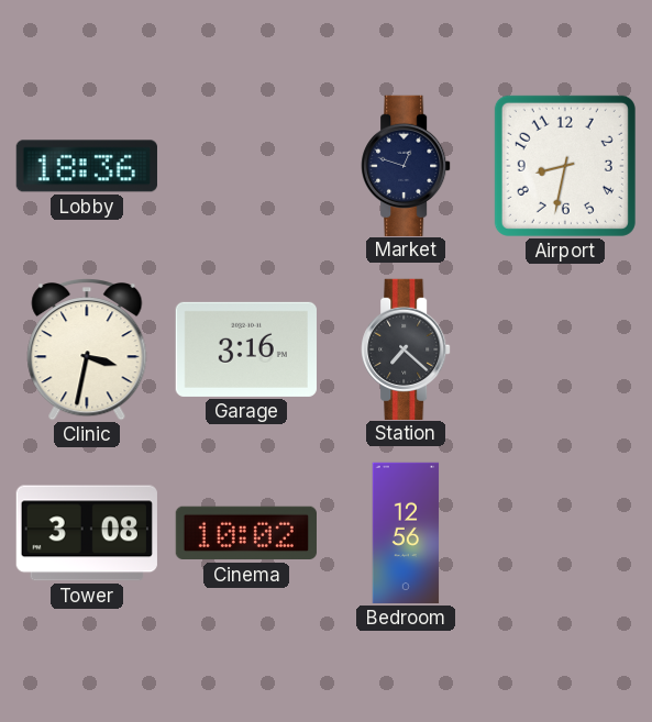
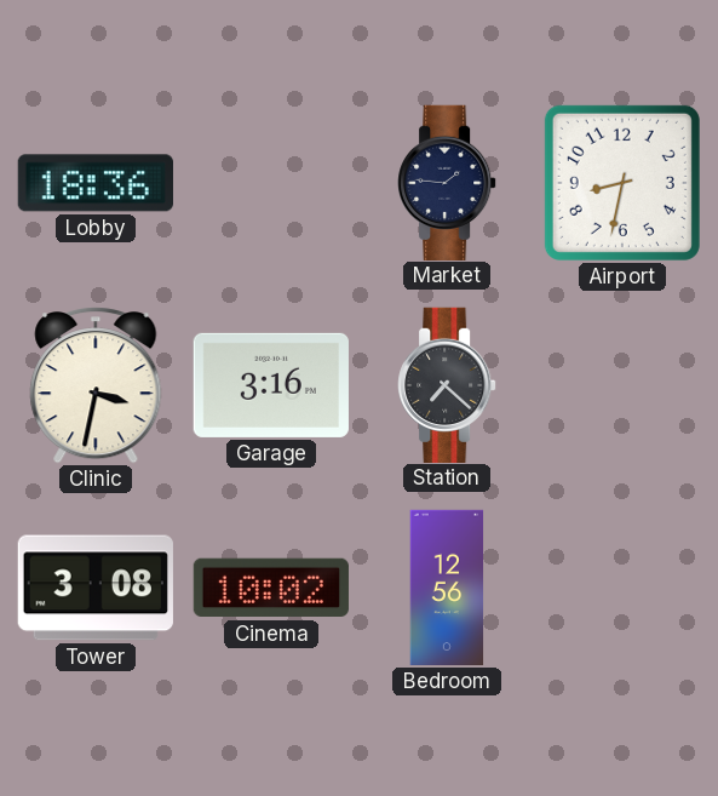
Market: 12:48 -> 1:46
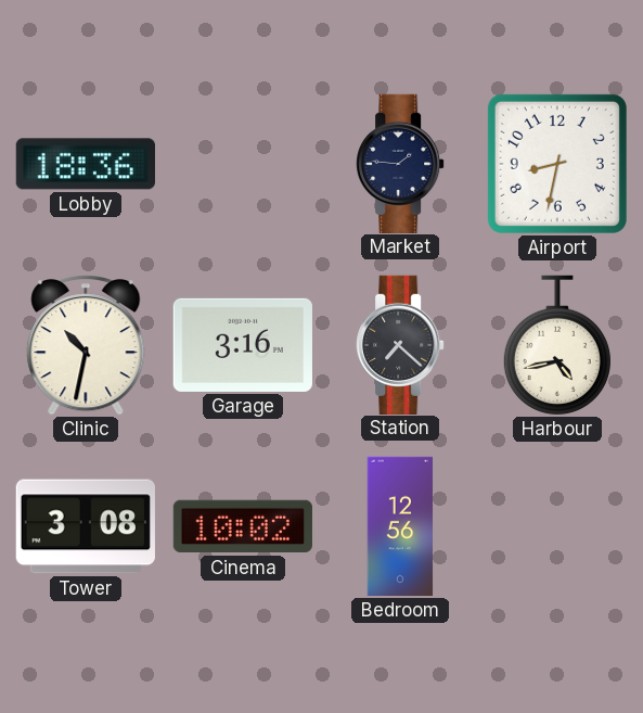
Clinic: 3:32 -> 10:32
Harbour: none -> 4:43
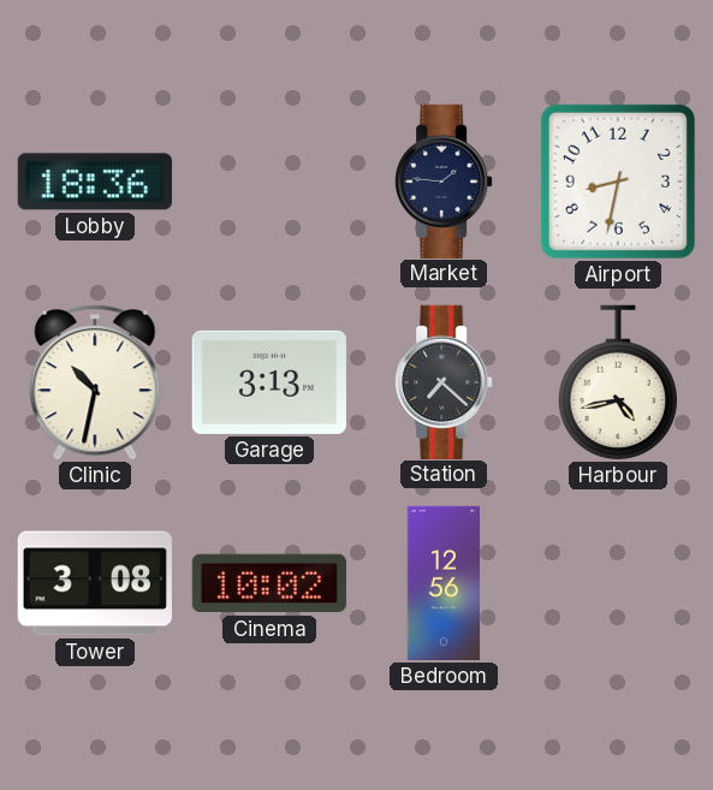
Garage: 3:16 -> 3:13
